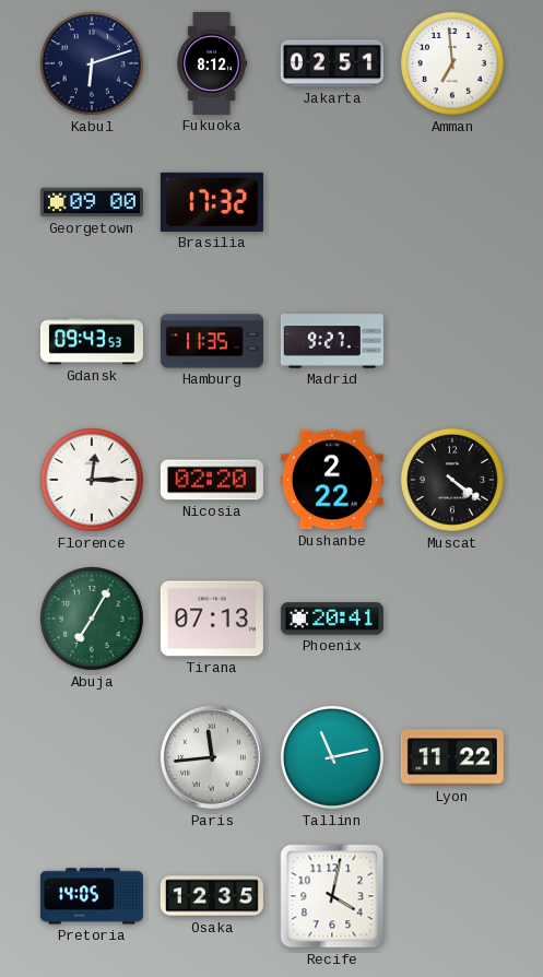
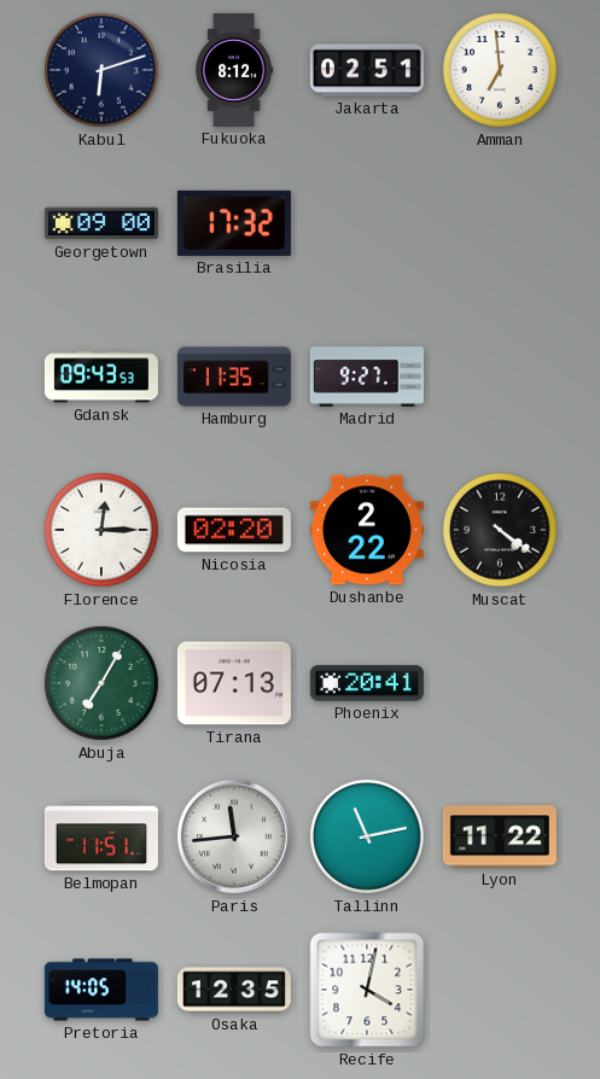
Belmopan: none -> 11:51
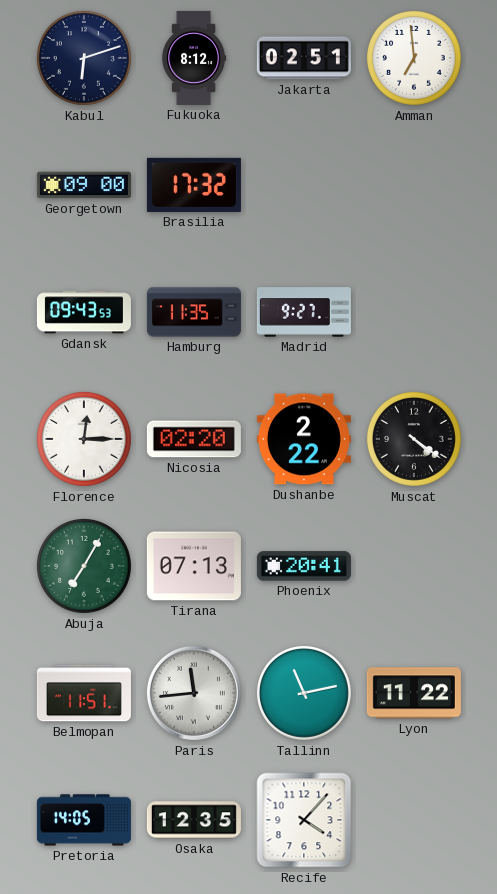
Recife: 4:02 -> 4:07
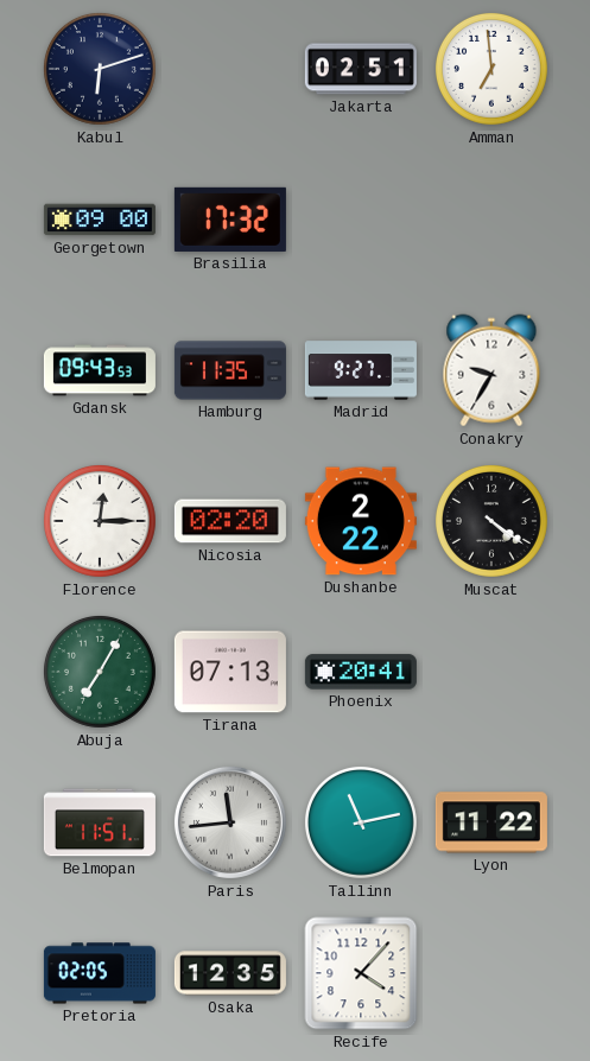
Fukuoka: 8:12 -> none
Conakry: none -> 9:35
Pretoria: 14:05 -> 02:05
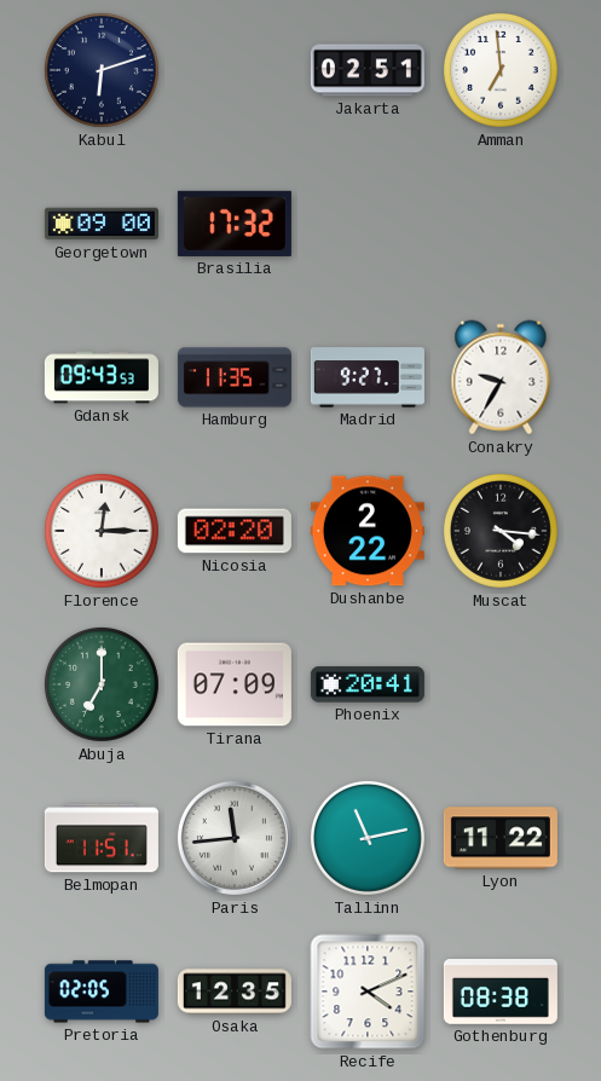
Muscat: 4:21 -> 4:16
Abuja: 7:05 -> 7:00
Tirana: 07:13 -> 07:09
Recife: 4:07 -> 4:11
Gothenburg: none -> 08:38
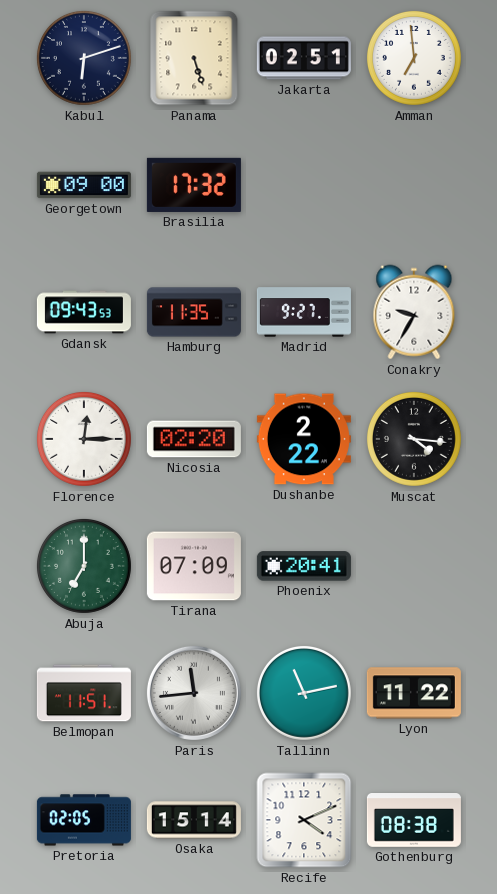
Panama: none -> 5:27
Osaka: 12:35 -> 15:14
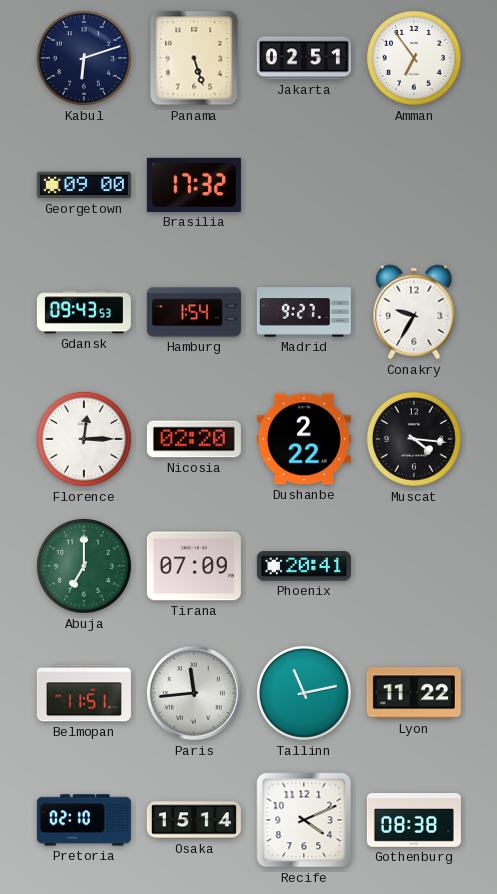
Amman: 6:59 -> 6:54
Hamburg: 11:35 -> 1:54
Pretoria: 02:05 -> 02:10
